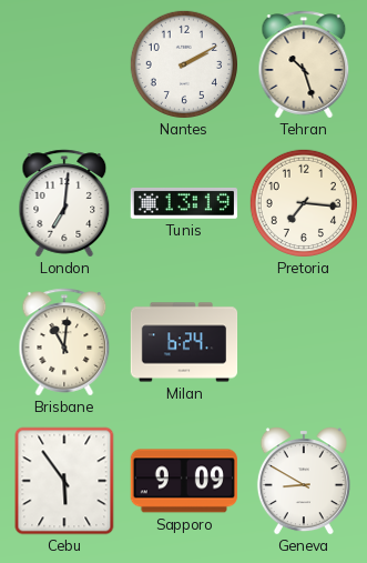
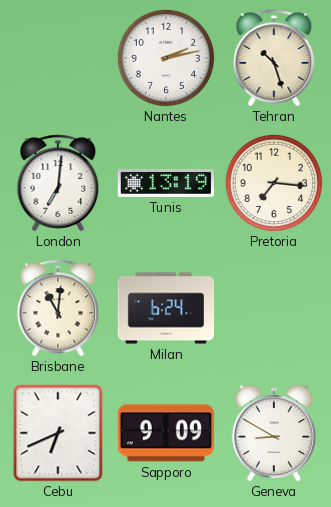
Nantes: 2:10 -> 2:13
Cebu: 5:54 -> 6:41
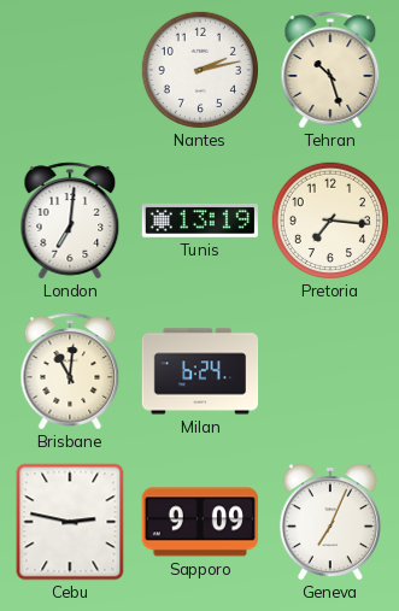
Cebu: 6:41 -> 2:47
Geneva: 8:50 -> 7:04
